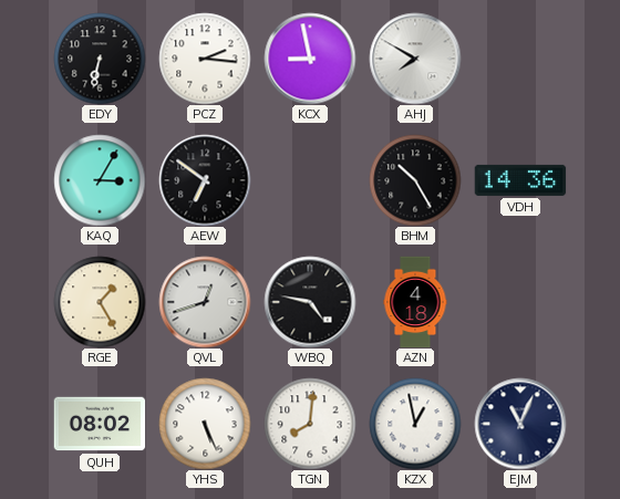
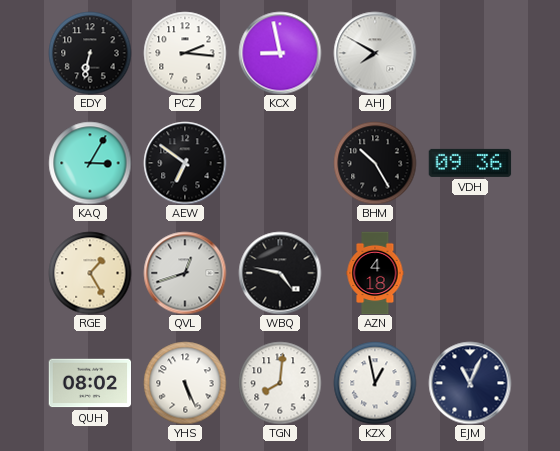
VDH: 14:36 -> 09:36
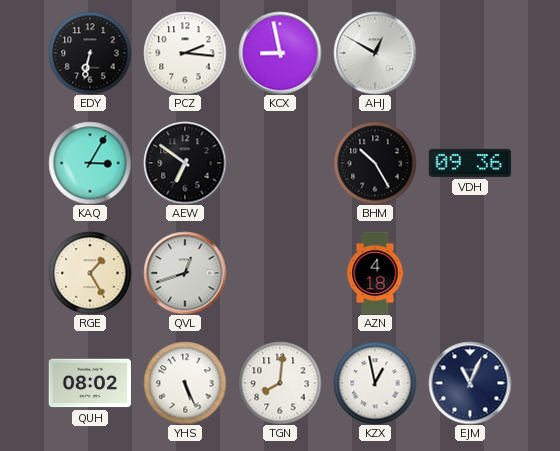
AHJ: 7:50 -> 12:50
WBQ: 4:47 -> none
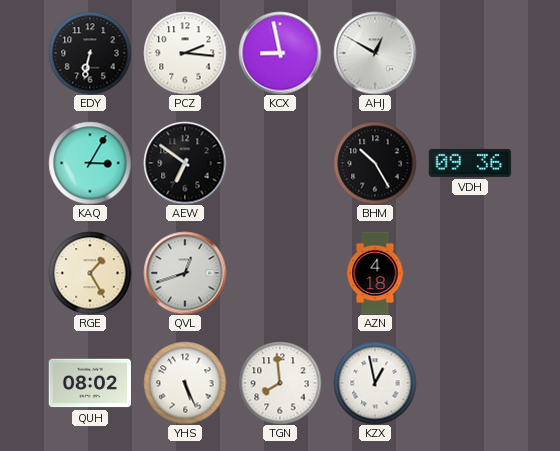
TGN: 8:01 -> 7:59
EJM: 11:04 -> none
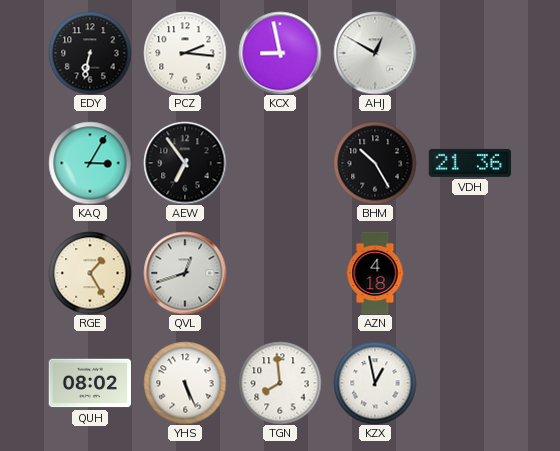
AEW: 6:51 -> 6:54
VDH: 09:36 -> 21:36
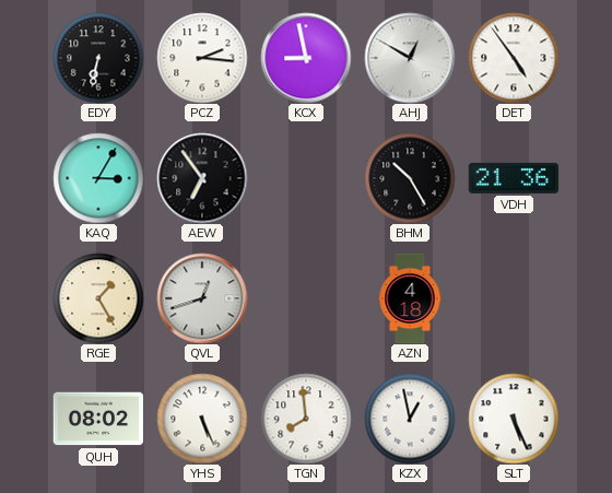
DET: none -> 4:54
SLT: none -> 5:26
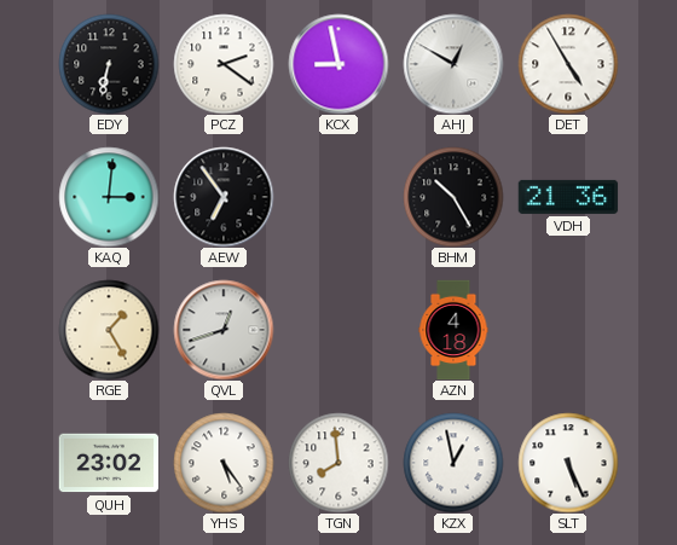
PCZ: 2:16 -> 2:21
DET: 4:54 -> 4:55
KAQ: 3:05 -> 3:01
QUH: 08:02 -> 23:02
YHS: 5:26 -> 5:24
